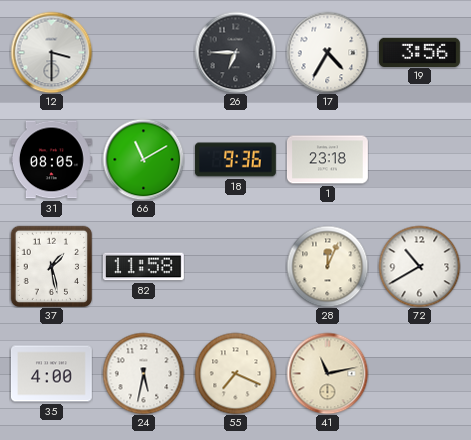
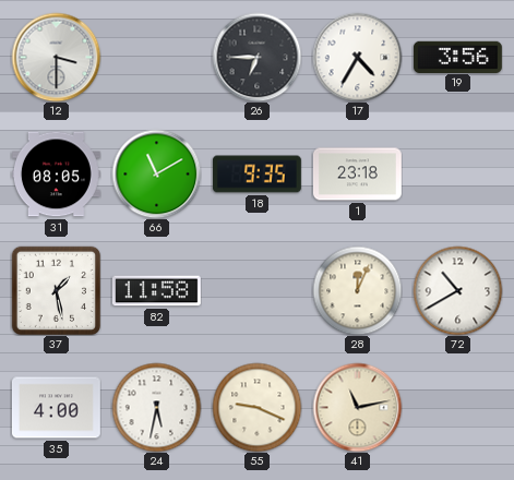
18: 9:36 -> 9:35
55: 7:19 -> 9:19
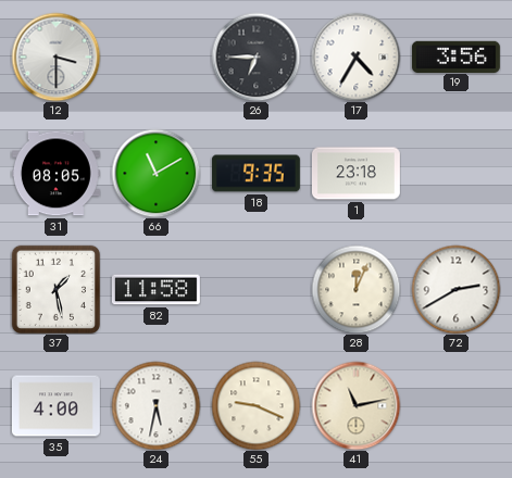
72: 10:40 -> 2:40
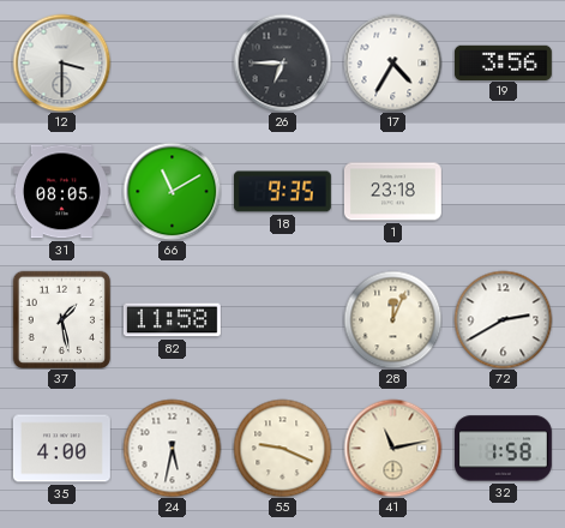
32: none -> 1:58
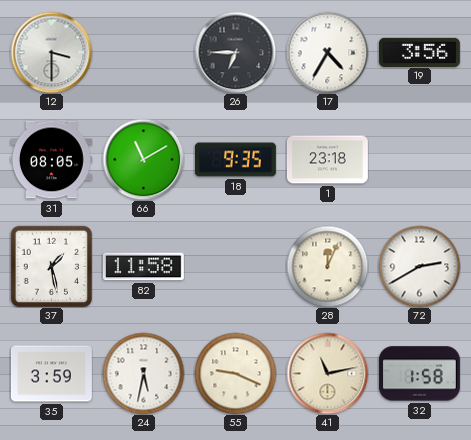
35: 4:00 -> 3:59
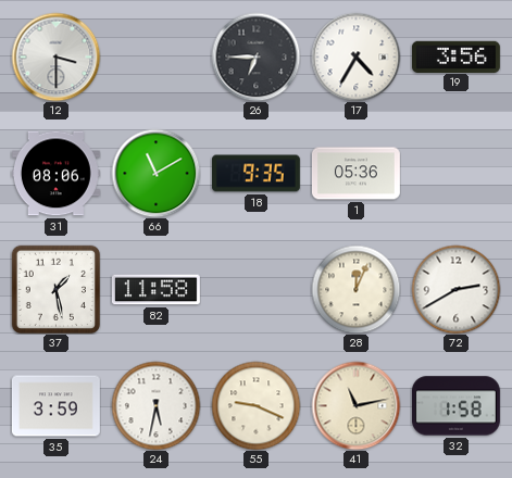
31: 08:05 -> 08:06
1: 23:18 -> 05:36
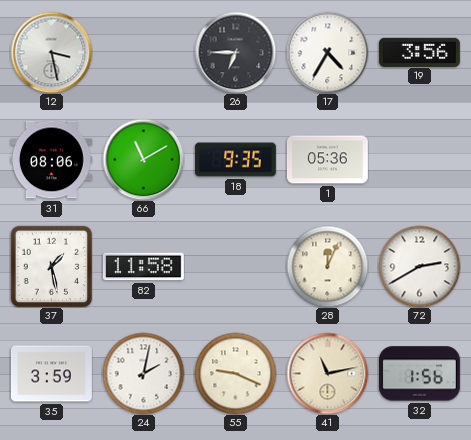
12: 3:30 -> 3:28
24: 5:32 -> 2:02
32: 1:58 -> 1:56
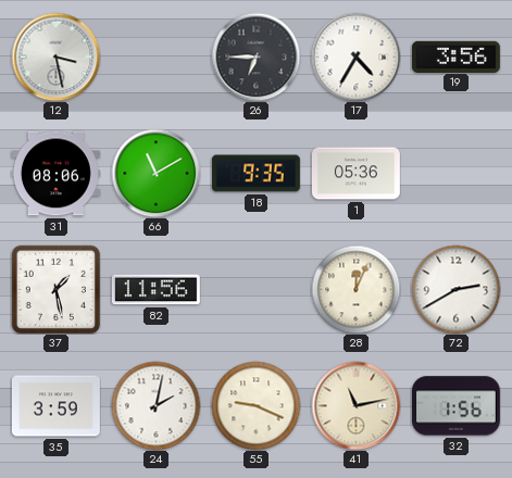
82: 11:58 -> 11:56
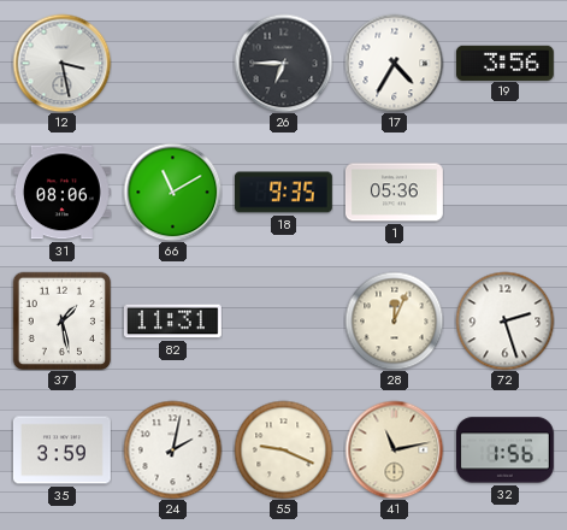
82: 11:56 -> 11:31
72: 2:40 -> 2:27
